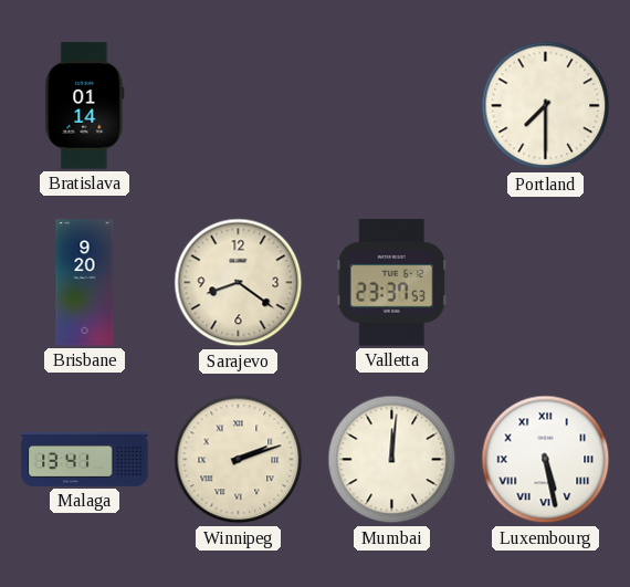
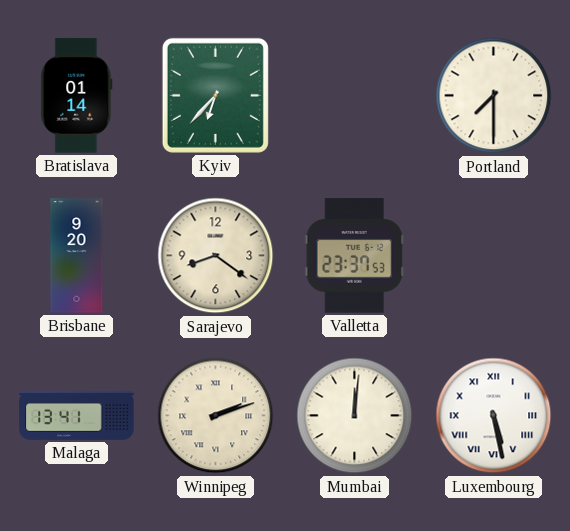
Kyiv: none -> 6:37
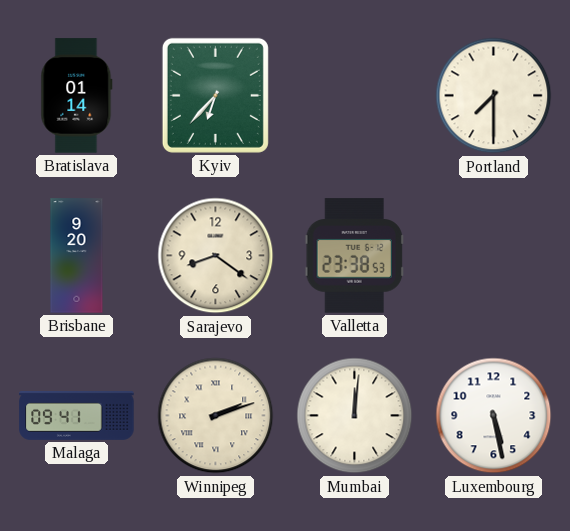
Valletta: 23:37 -> 23:38
Malaga: 13:41 -> 09:41
Luxembourg numerals: Roman -> Arabic
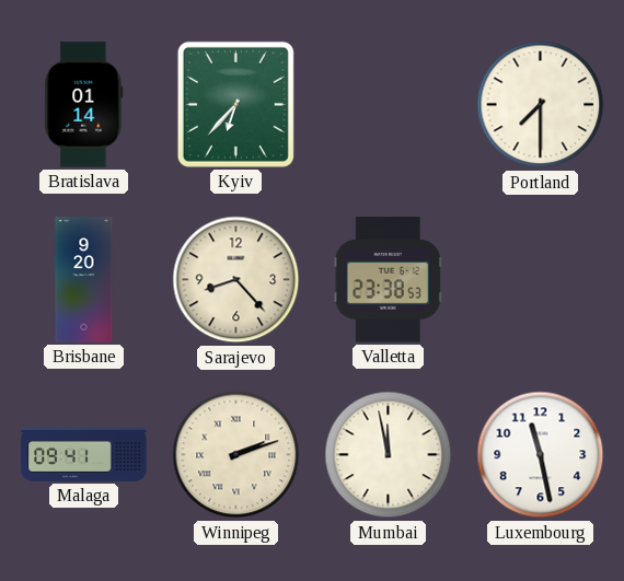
Sarajevo: 8:21 -> 8:23
Mumbai: 12:01 -> 11:58
Luxembourg: 5:28 -> 11:28
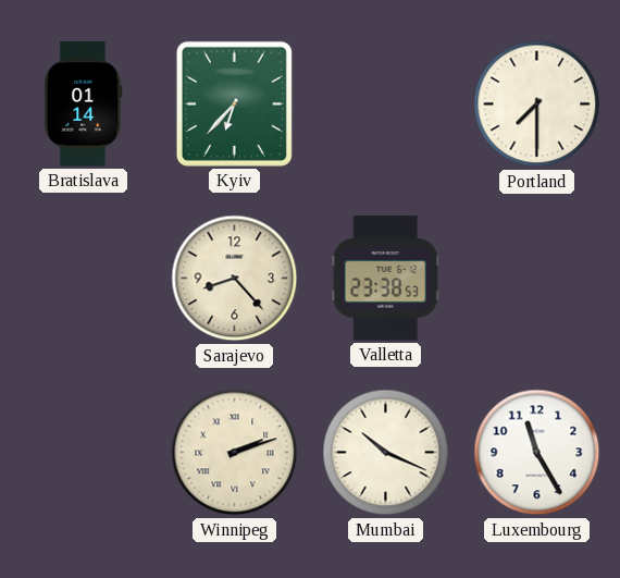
Brisbane: 9:20 -> none
Malaga: 09:41 -> none
Mumbai: 11:58 -> 10:19
Luxembourg: 11:28 -> 11:25
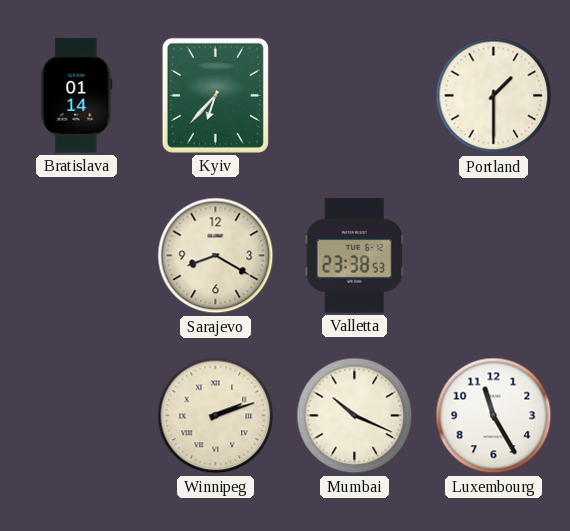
Portland: 7:30 -> 1:30
Sarajevo: 8:23 -> 8:20
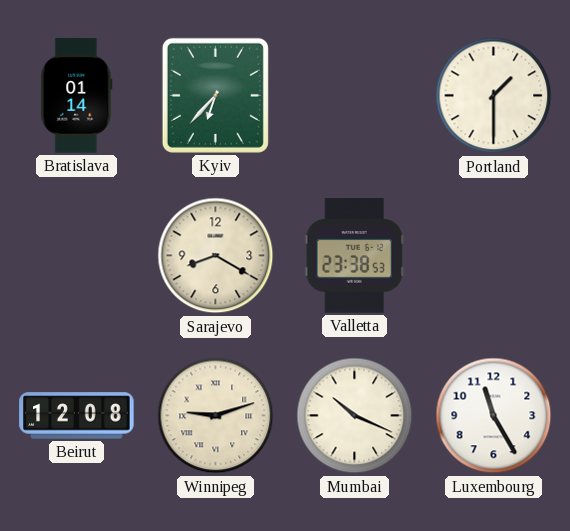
Beirut: none -> 12:08
Winnipeg: 2:12 -> 9:12
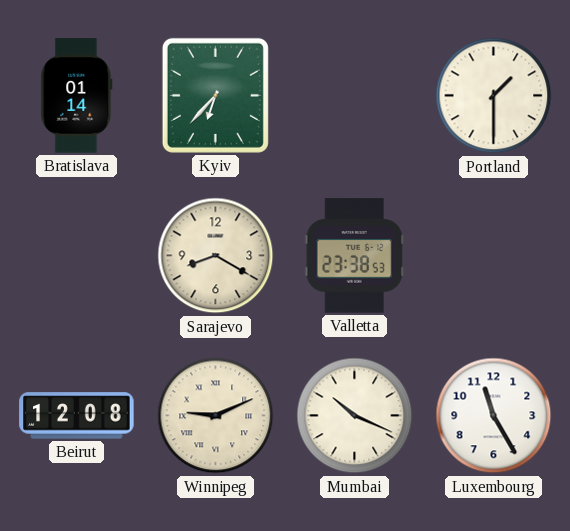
Winnipeg: 9:12 -> 9:11
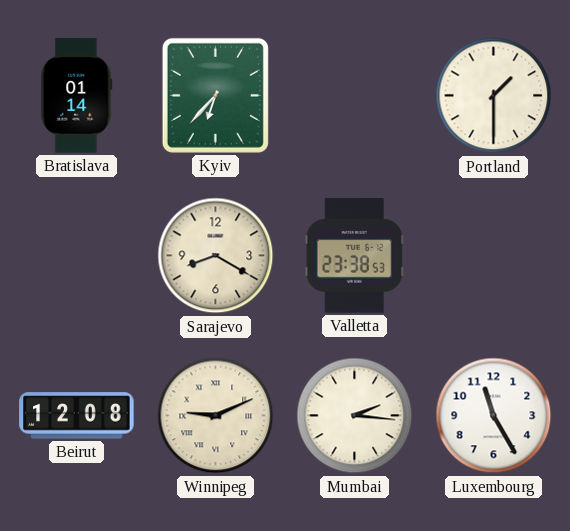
Mumbai: 10:19 -> 2:16
